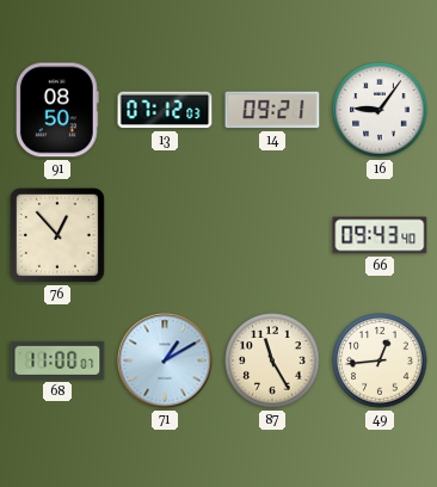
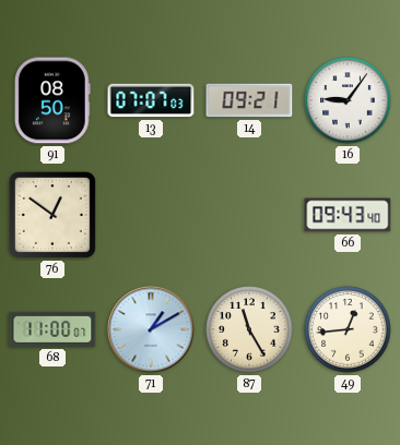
13: 07:12 -> 07:07
76: 12:53 -> 12:51
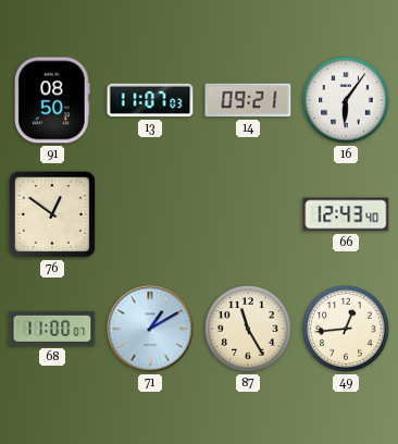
13: 07:07 -> 11:07
16: 9:06 -> 6:06
66: 09:43 -> 12:43
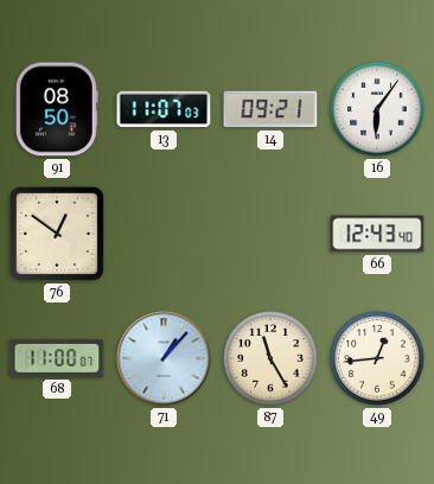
71: 1:10 -> 1:07
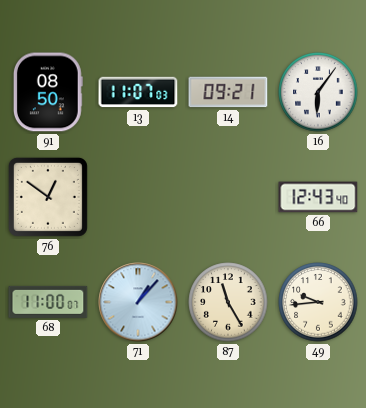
49: 12:44 -> 9:44
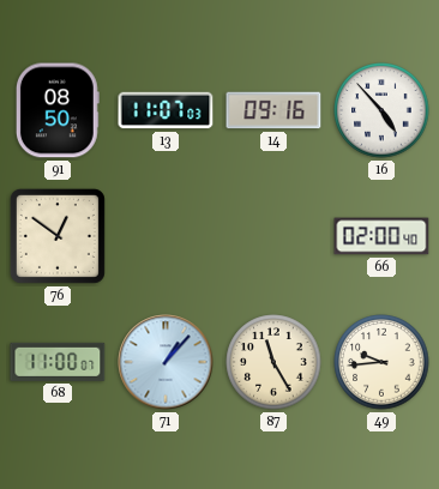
14: 09:21 -> 09:16
16: 6:06 -> 4:53
66: 12:43 -> 02:00
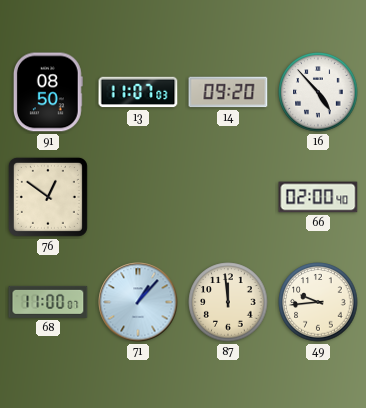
14: 09:16 -> 09:20
87: 11:25 -> 11:59
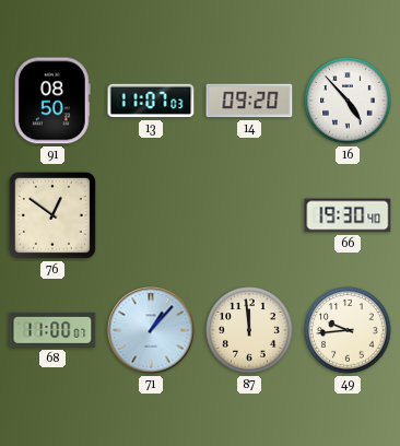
66: 02:00 -> 19:30
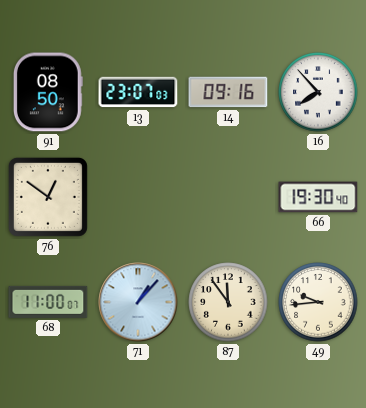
13: 11:07 -> 23:07
14: 09:20 -> 09:16
16: 4:53 -> 7:53
87: 11:59 -> 11:54
